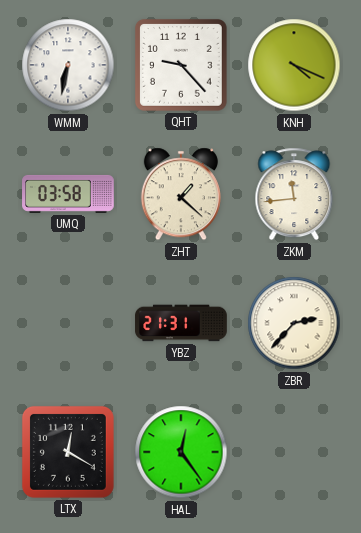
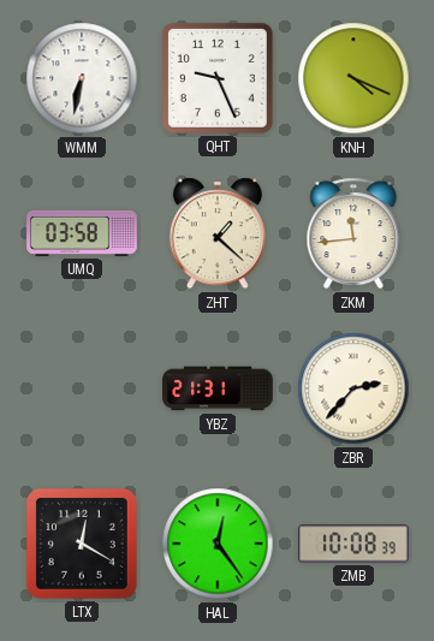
QHT: 9:23 -> 9:26
ZMB: none -> 10:08
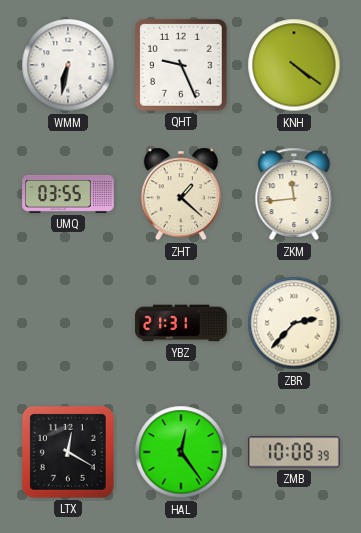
KNH: 4:19 -> 4:21
UMQ: 03:58 -> 03:55
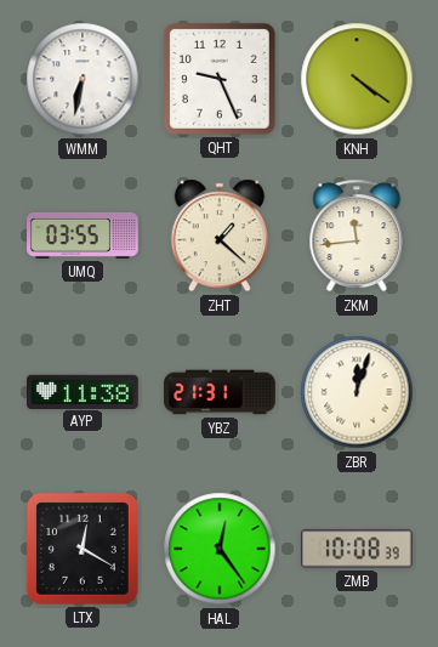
AYP: none -> 11:38
ZBR: 2:37 -> 12:03
